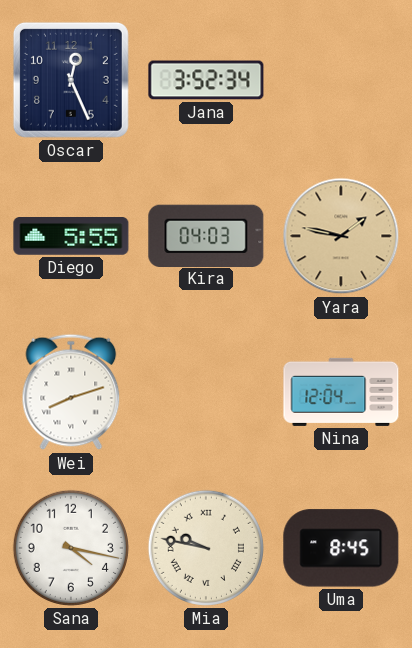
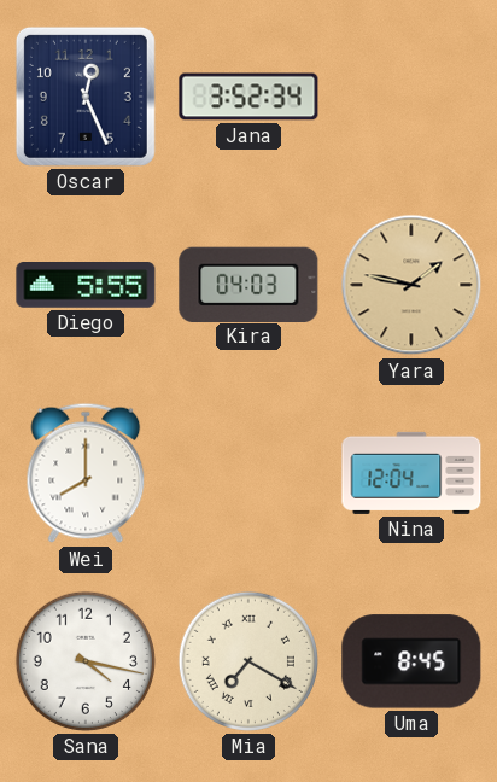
Wei: 8:12 -> 8:00
Mia: 9:47 -> 7:20
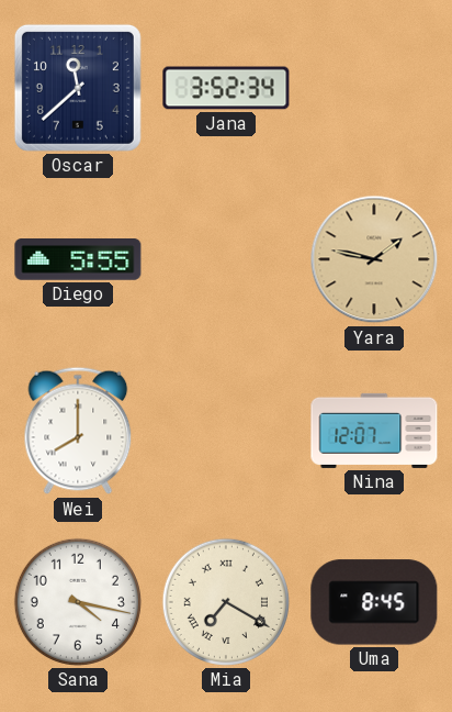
Oscar: 12:26 -> 11:38
Kira: 04:03 -> none
Nina: 12:04 -> 12:07
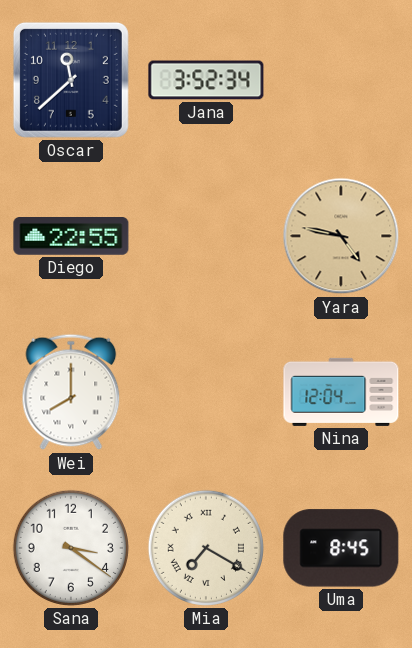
Diego: 5:55 -> 22:55
Yara: 1:47 -> 4:47
Nina: 12:07 -> 12:04
Sana: 4:17 -> 3:21
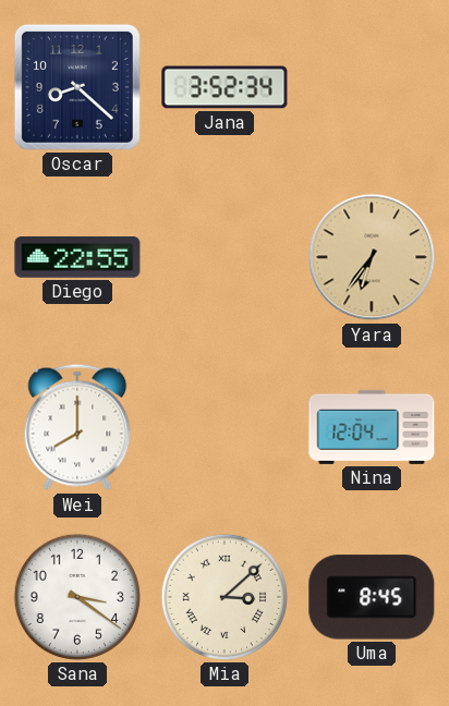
Oscar: 11:38 -> 8:22
Yara: 4:47 -> 6:36
Mia: 7:20 -> 3:08
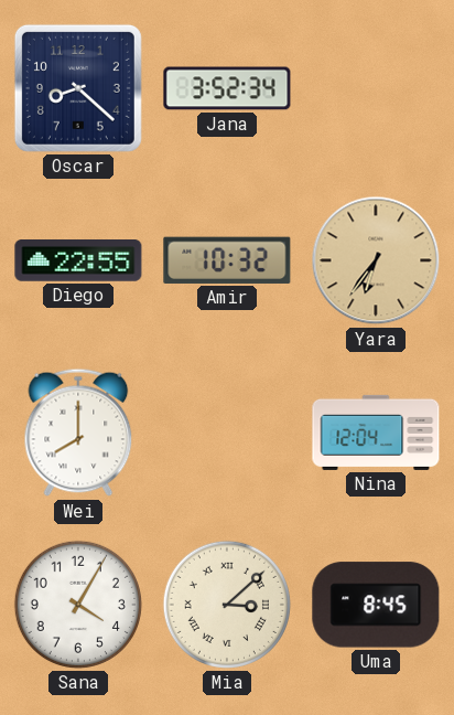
Amir: none -> 10:32
Sana: 3:21 -> 4:05
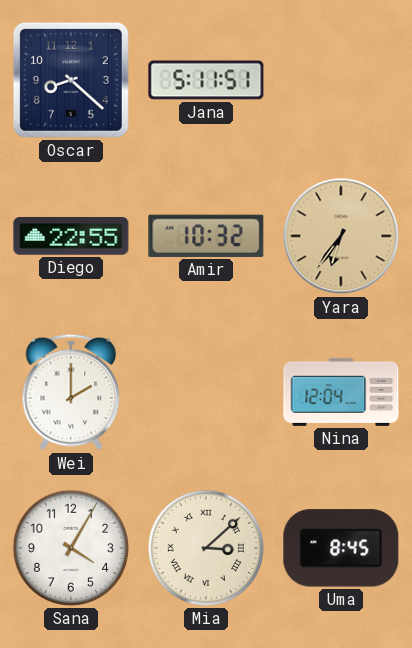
Jana: 3:52 -> 5:11
Wei: 8:00 -> 2:00
